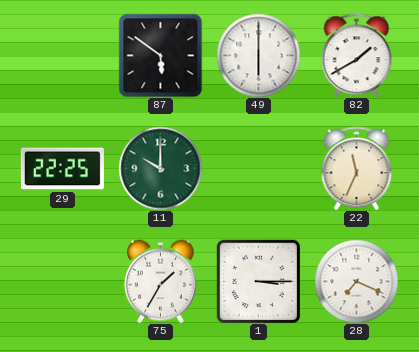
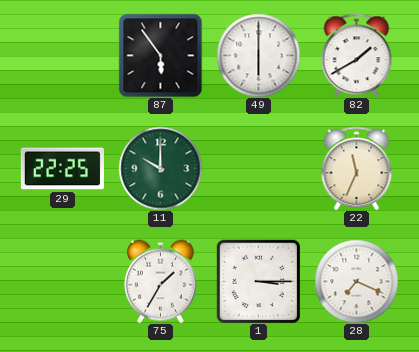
87: 5:51 -> 5:54
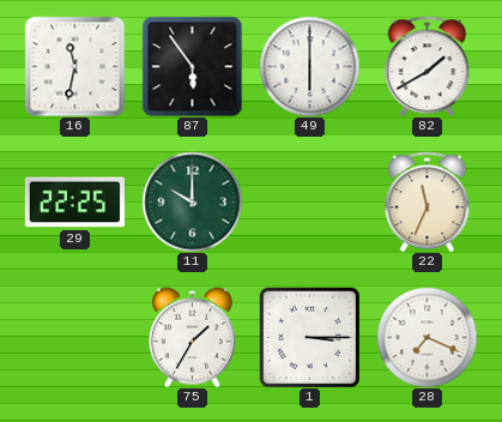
16: none -> 11:32
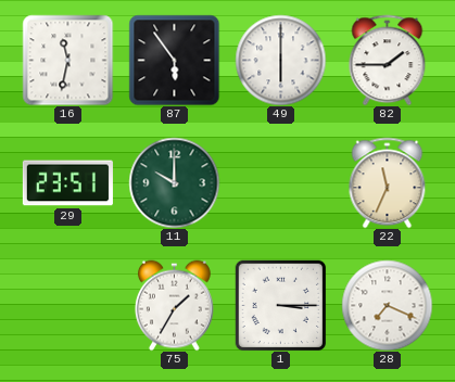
82: 1:40 -> 1:45
29: 22:25 -> 23:51
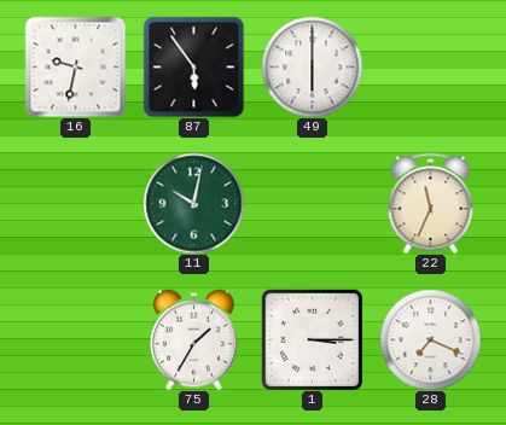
16: 11:32 -> 9:32
82: 1:45 -> none
29: 23:51 -> none
11: 10:00 -> 10:02
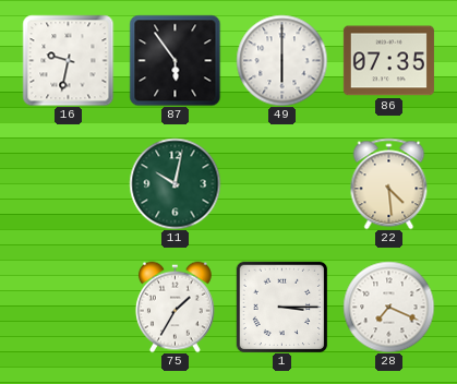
86: none -> 07:35
22: 11:34 -> 4:29
